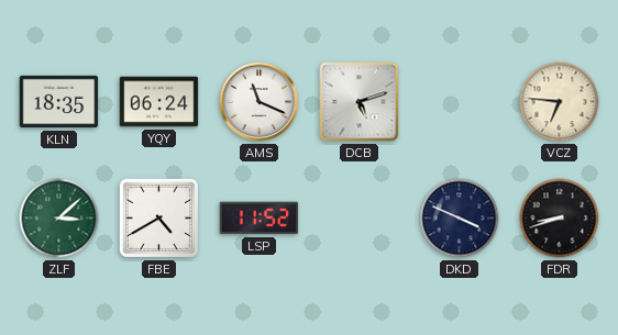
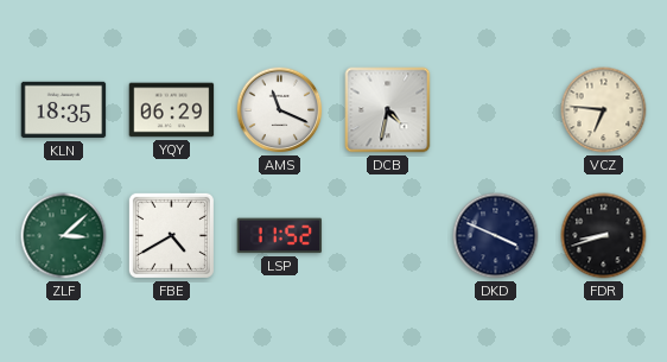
YQY: 06:24 -> 06:29
DCB: 5:12 -> 4:32
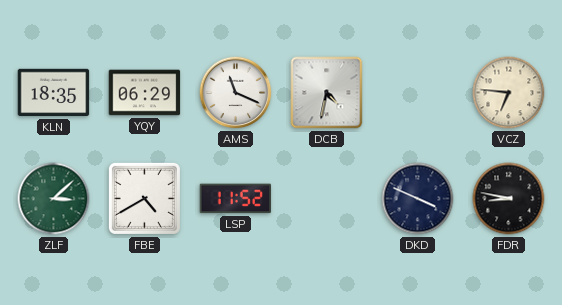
FDR: 8:42 -> 8:47
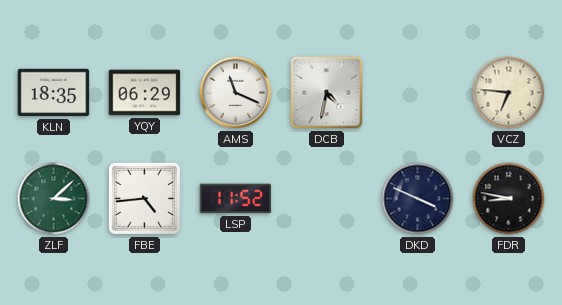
FBE: 4:40 -> 4:44
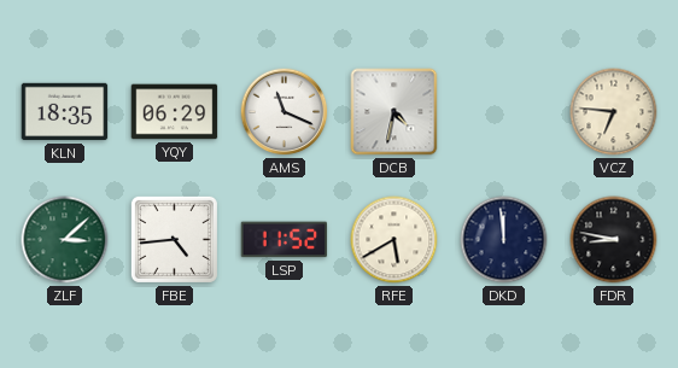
RFE: none -> 5:40
DKD: 3:49 -> 11:59
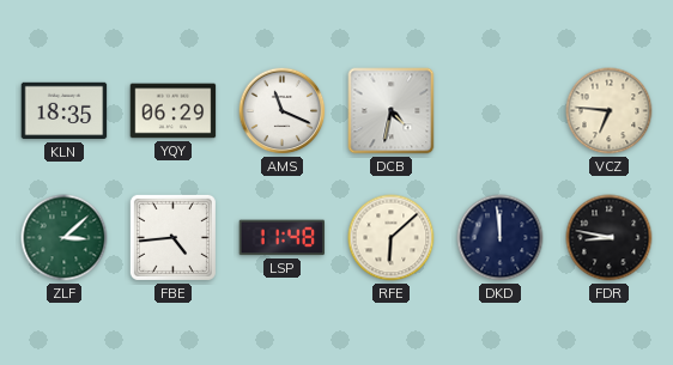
LSP: 11:52 -> 11:48
RFE: 5:40 -> 6:08
